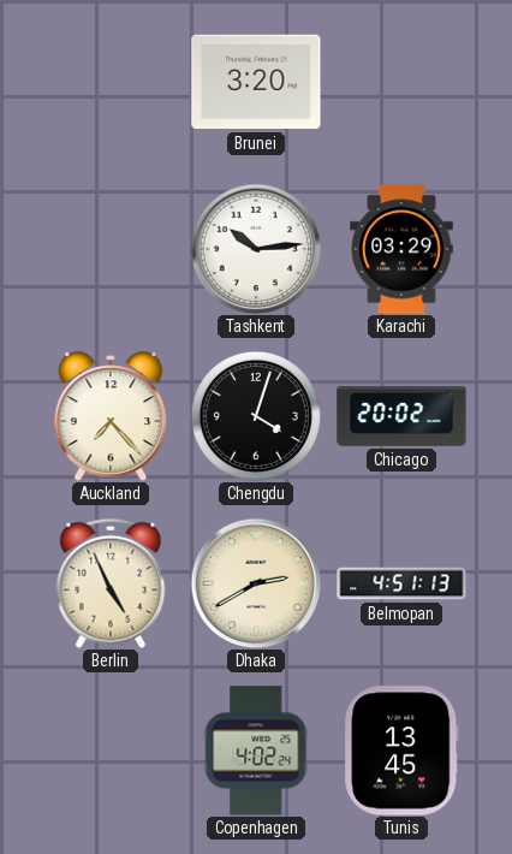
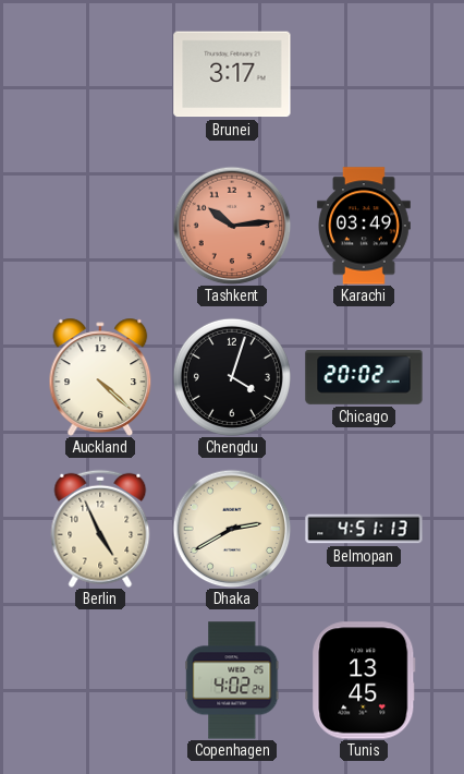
Brunei: 3:20 -> 3:17
Tashkent dial: white -> salmon
Karachi: 03:29 -> 03:49
Auckland: 7:23 -> 4:22
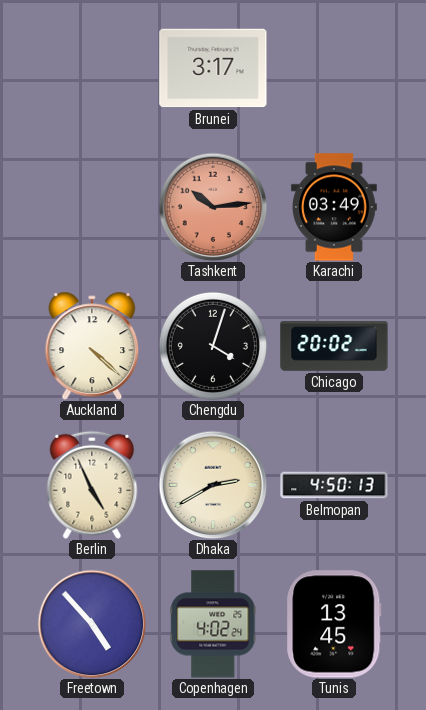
Belmopan: 4:51 -> 4:50
Freetown: none -> 4:53
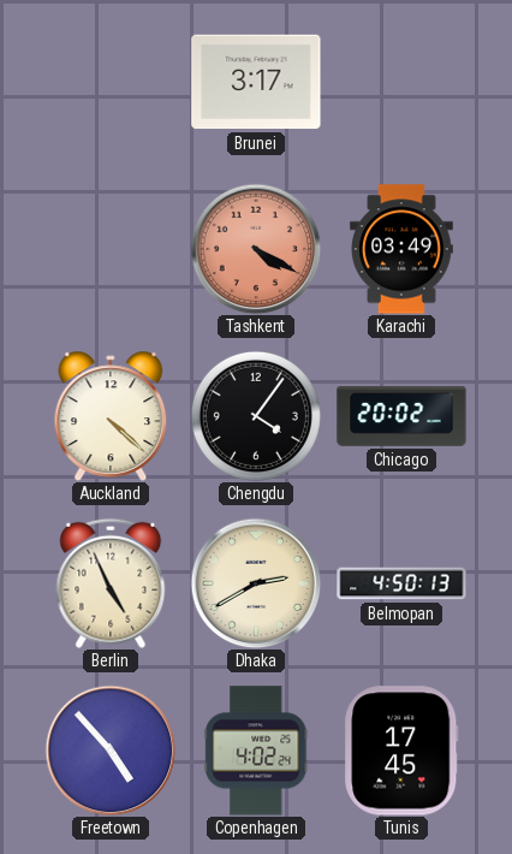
Tashkent: 10:14 -> 4:20
Chengdu: 4:03 -> 4:06
Tunis: 13:45 -> 17:45
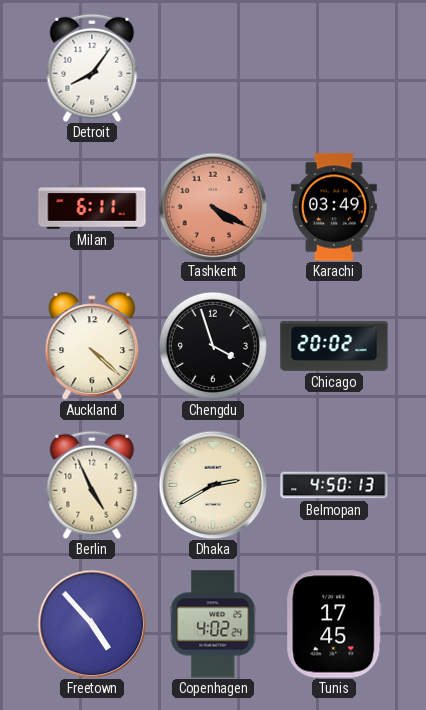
Detroit: none -> 8:06
Brunei: 3:17 -> none
Milan: none -> 6:11
Chengdu: 4:06 -> 3:57
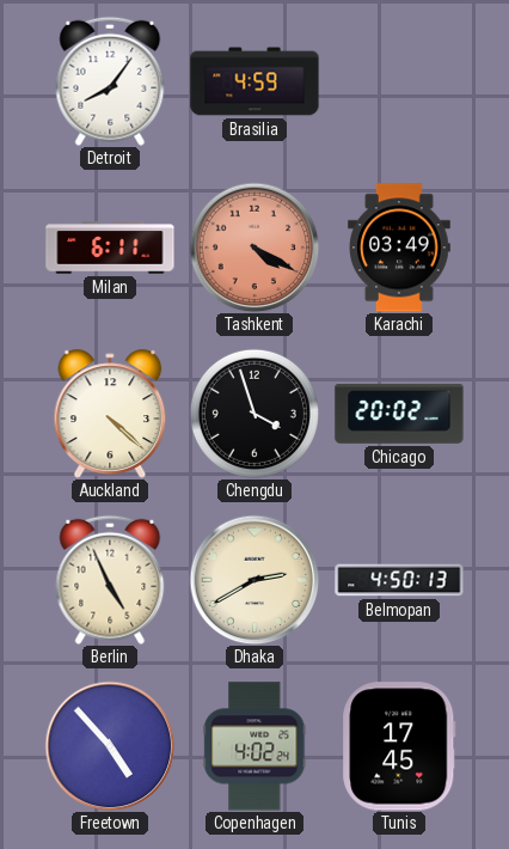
Brasilia: none -> 4:59
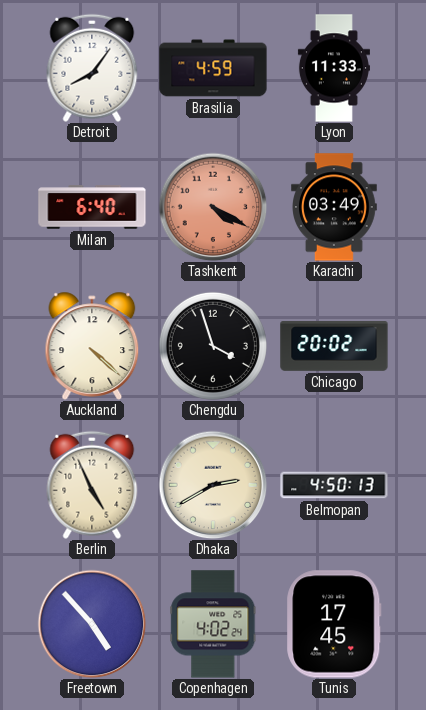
Lyon: none -> 11:33
Milan: 6:11 -> 6:40
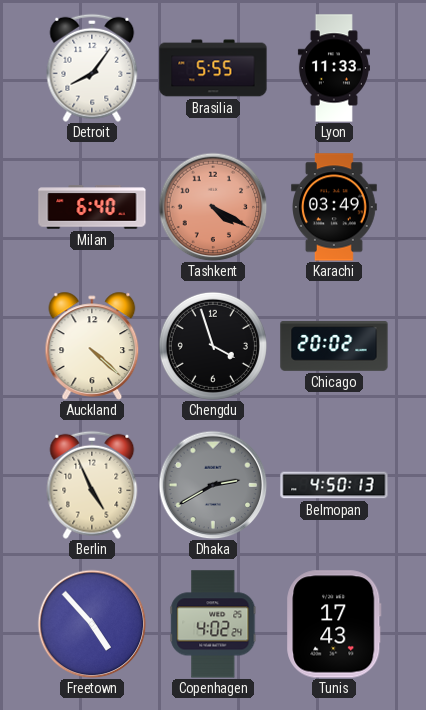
Brasilia: 4:59 -> 5:55
Dhaka dial: cream -> grey
Tunis: 17:45 -> 17:43
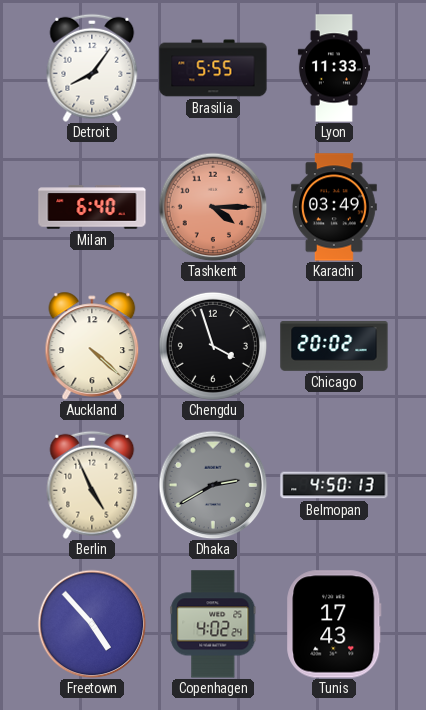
Tashkent: 4:20 -> 4:15
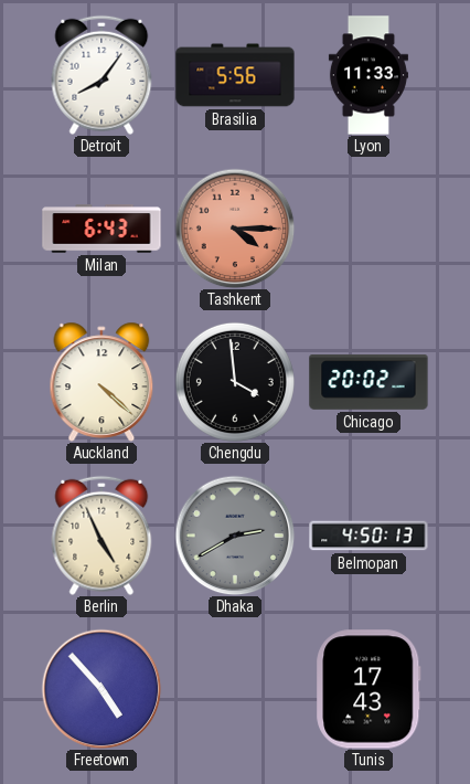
Brasilia: 5:55 -> 5:56
Milan: 6:40 -> 6:43
Karachi: 03:49 -> none
Chengdu: 3:57 -> 3:59
Copenhagen: 4:02 -> none
